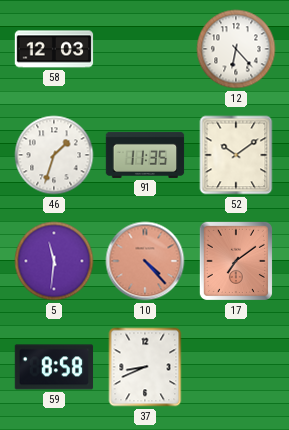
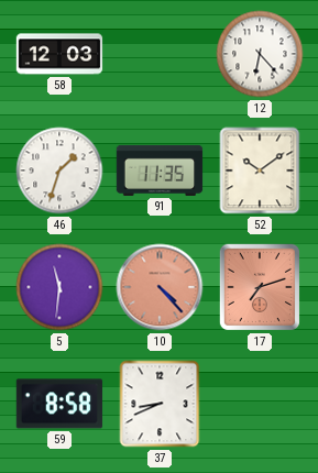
17: 7:09 -> 7:12
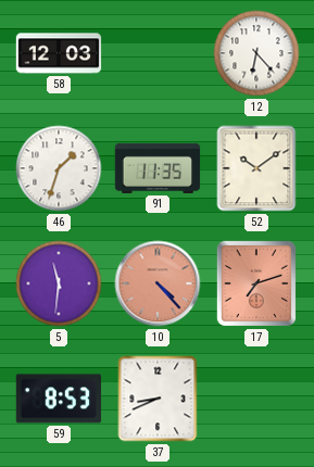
59: 8:58 -> 8:53
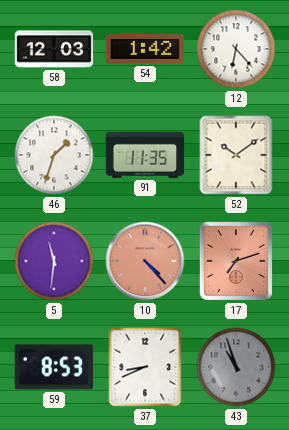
54: none -> 1:42
43: none -> 10:57
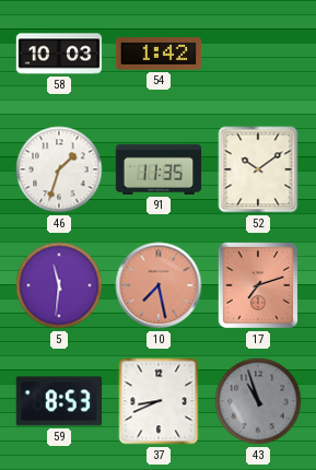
58: 12:03 -> 10:03
12: 6:23 -> none
10: 4:23 -> 7:28
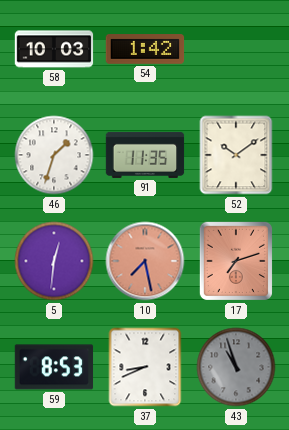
5: 11:31 -> 12:31
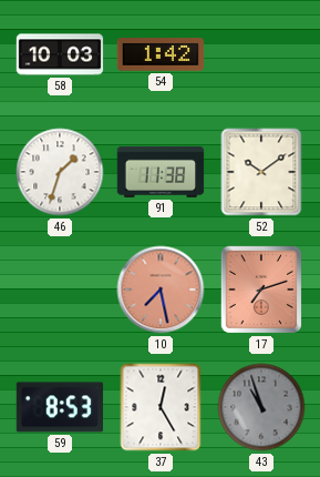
91: 11:35 -> 11:38
5: 12:31 -> none
37: 8:41 -> 12:25
